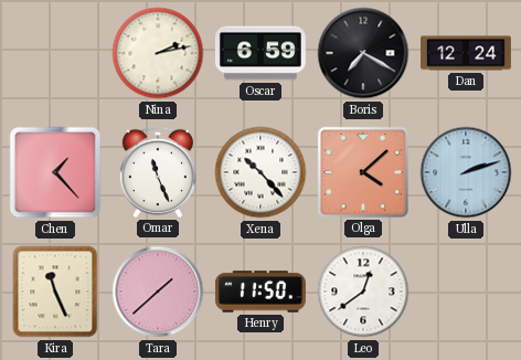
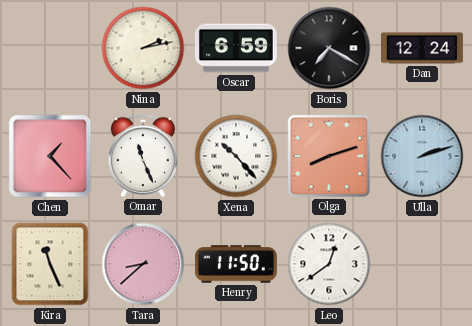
Olga: 4:08 -> 8:12
Tara: 1:38 -> 8:38
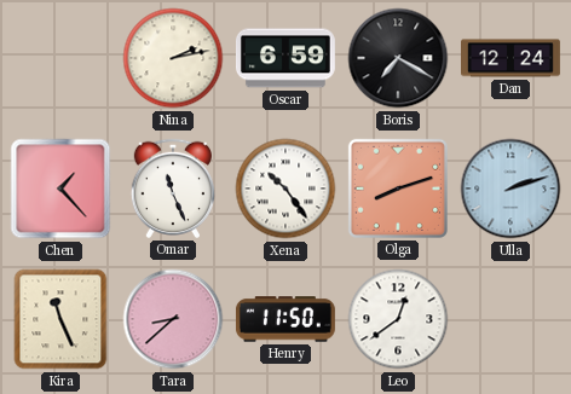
Xena: 10:23 -> 10:24
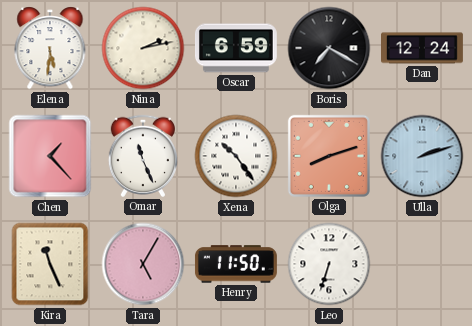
Elena: none -> 5:31
Tara: 8:38 -> 5:05
Leo: 12:39 -> 6:33
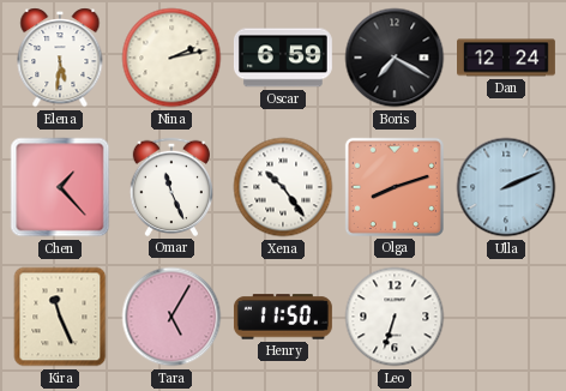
Ulla: 2:12 -> 2:11
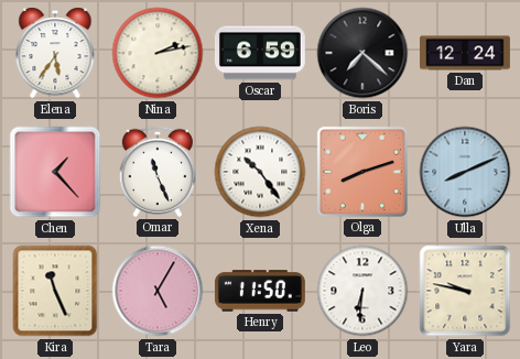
Elena: 5:31 -> 5:36
Boris: 7:20 -> 7:22
Ulla: 2:11 -> 8:11
Leo: 6:33 -> 6:31
Yara: none -> 9:47
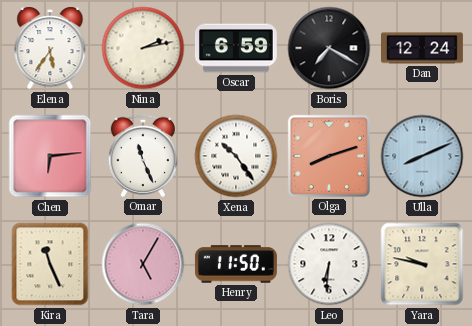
Boris: 7:22 -> 7:20
Chen: 1:23 -> 6:14
